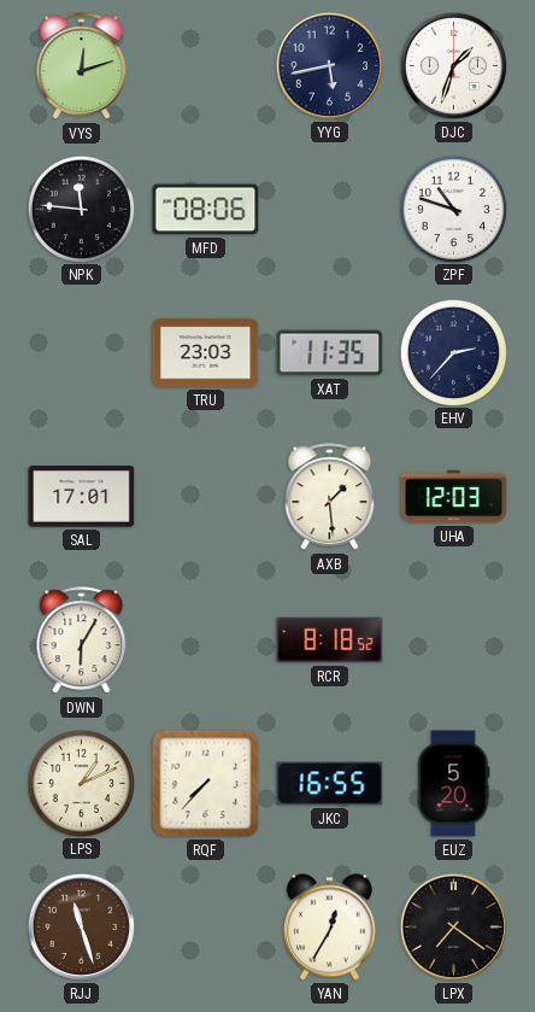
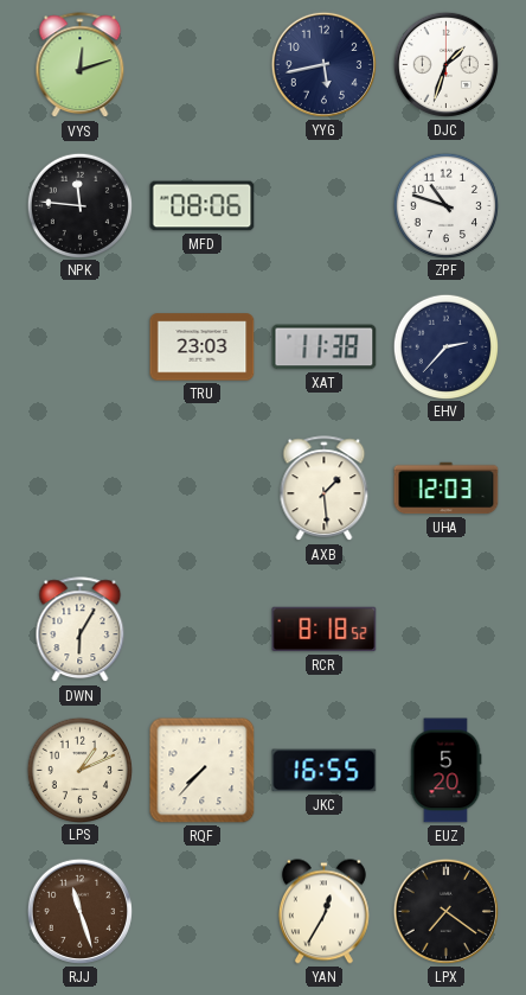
XAT: 11:35 -> 11:38
SAL: 17:01 -> none
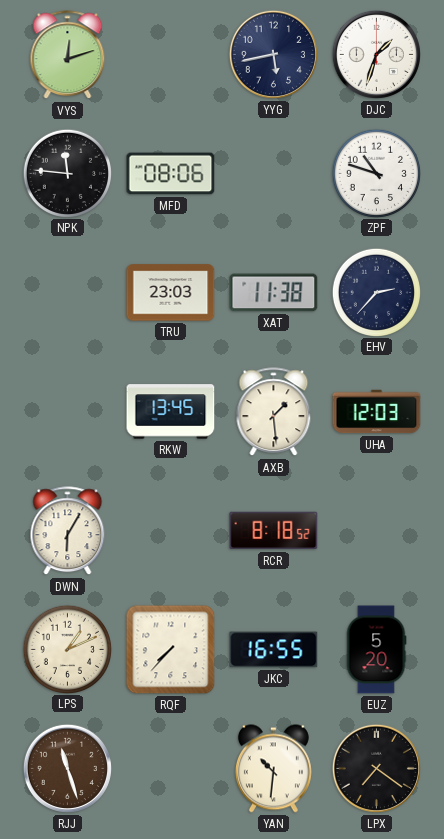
RKW: none -> 13:45
YAN: 12:35 -> 10:31
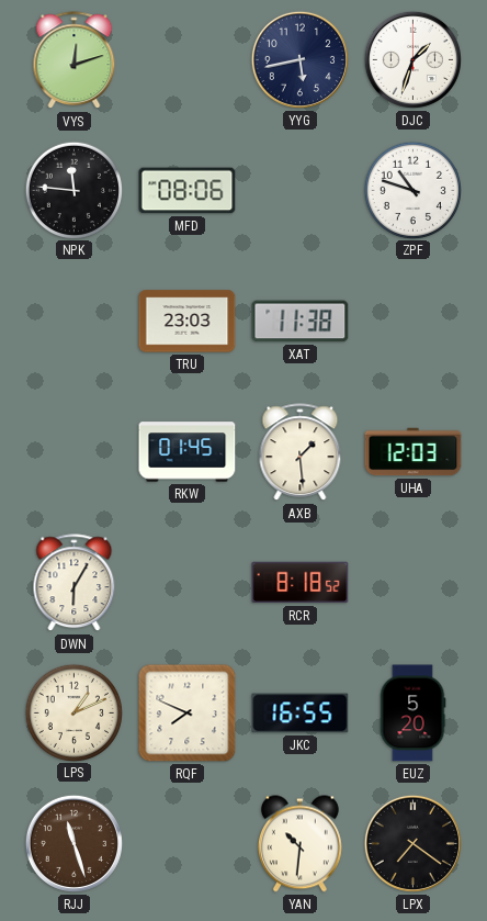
EHV: 2:37 -> none
RKW: 13:45 -> 01:45
RQF: 7:37 -> 7:49
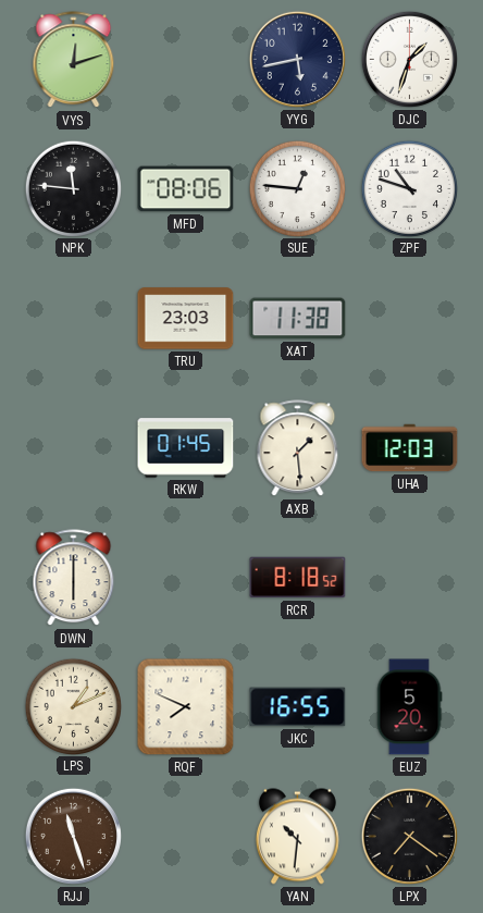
SUE: none -> 12:46
DWN: 6:05 -> 6:00
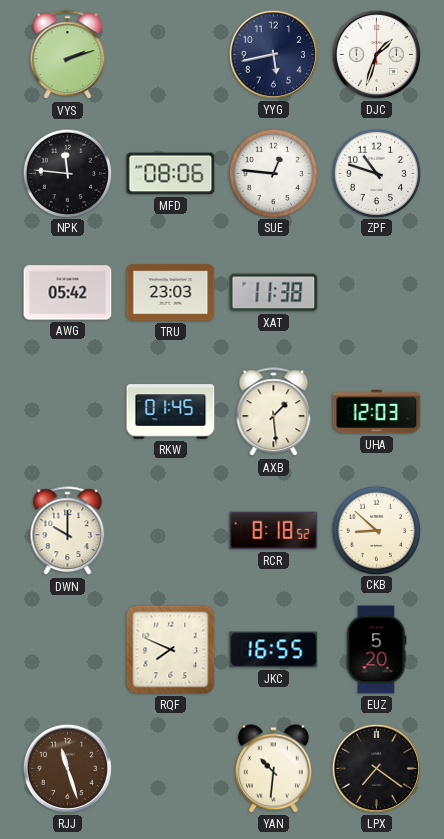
VYS: 12:12 -> 2:12
AWG: none -> 05:42
DWN: 6:00 -> 10:00
CKB: none -> 8:52
LPS: 1:11 -> none
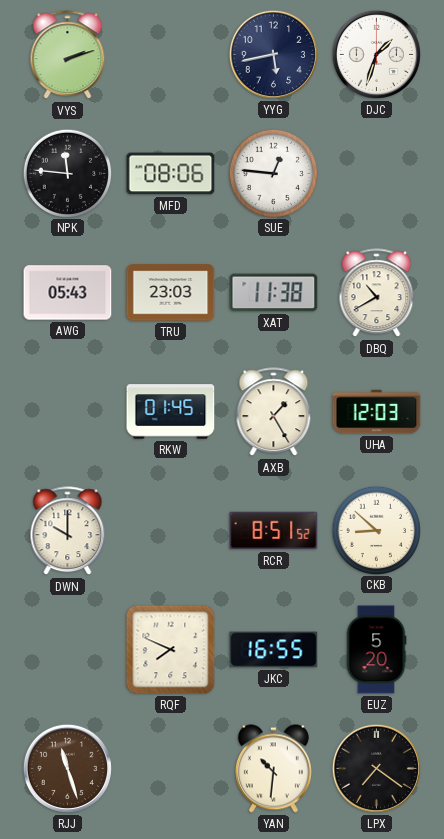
ZPF: 10:48 -> none
AWG: 05:42 -> 05:43
DBQ: none -> 10:40
AXB: 1:29 -> 1:25
RCR: 8:18 -> 8:51
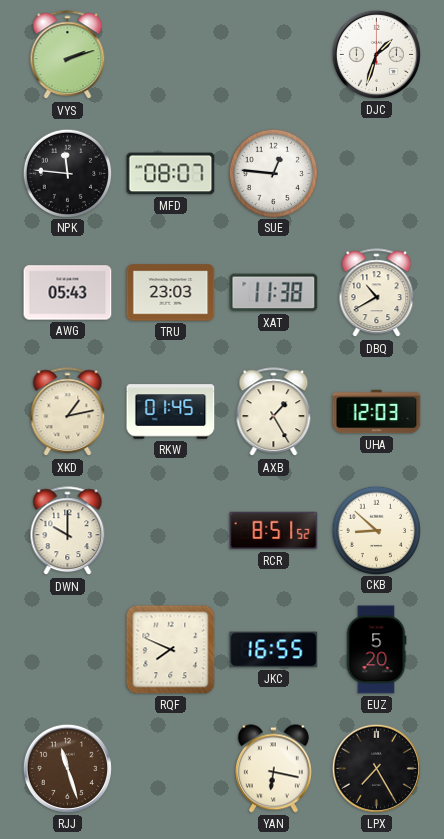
YYG: 5:43 -> none
MFD: 08:06 -> 08:07
XKD: none -> 1:13
YAN: 10:31 -> 6:17
LPX: 7:21 -> 7:25
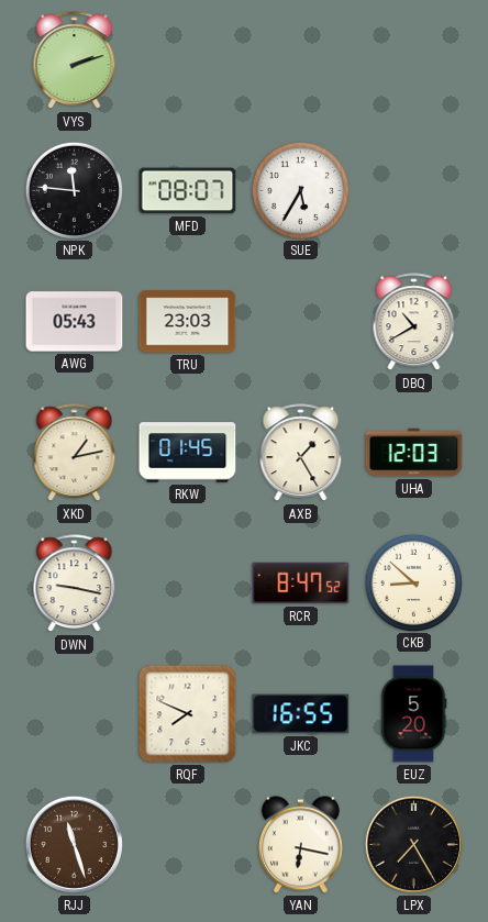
DJC: 1:33 -> none
SUE: 12:46 -> 5:35
XAT: 11:38 -> none
DWN: 10:00 -> 9:17
RCR: 8:51 -> 8:47
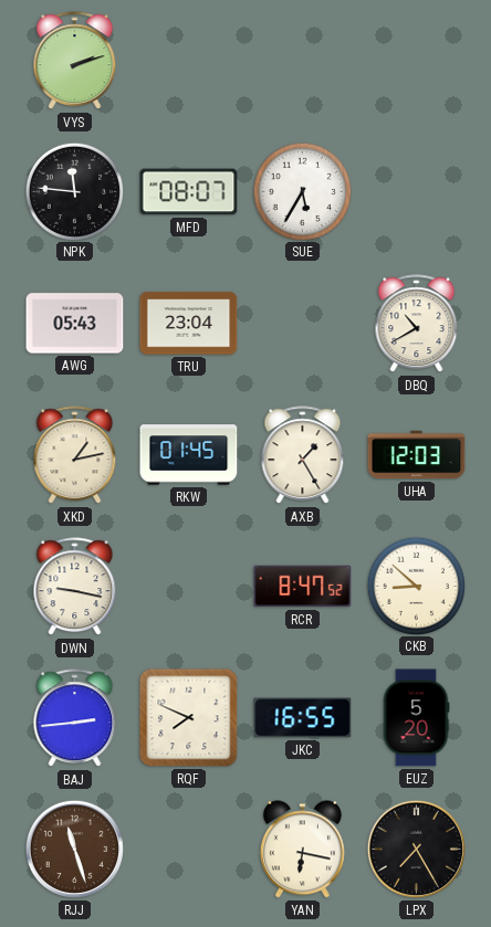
TRU: 23:03 -> 23:04
BAJ: none -> 2:44
